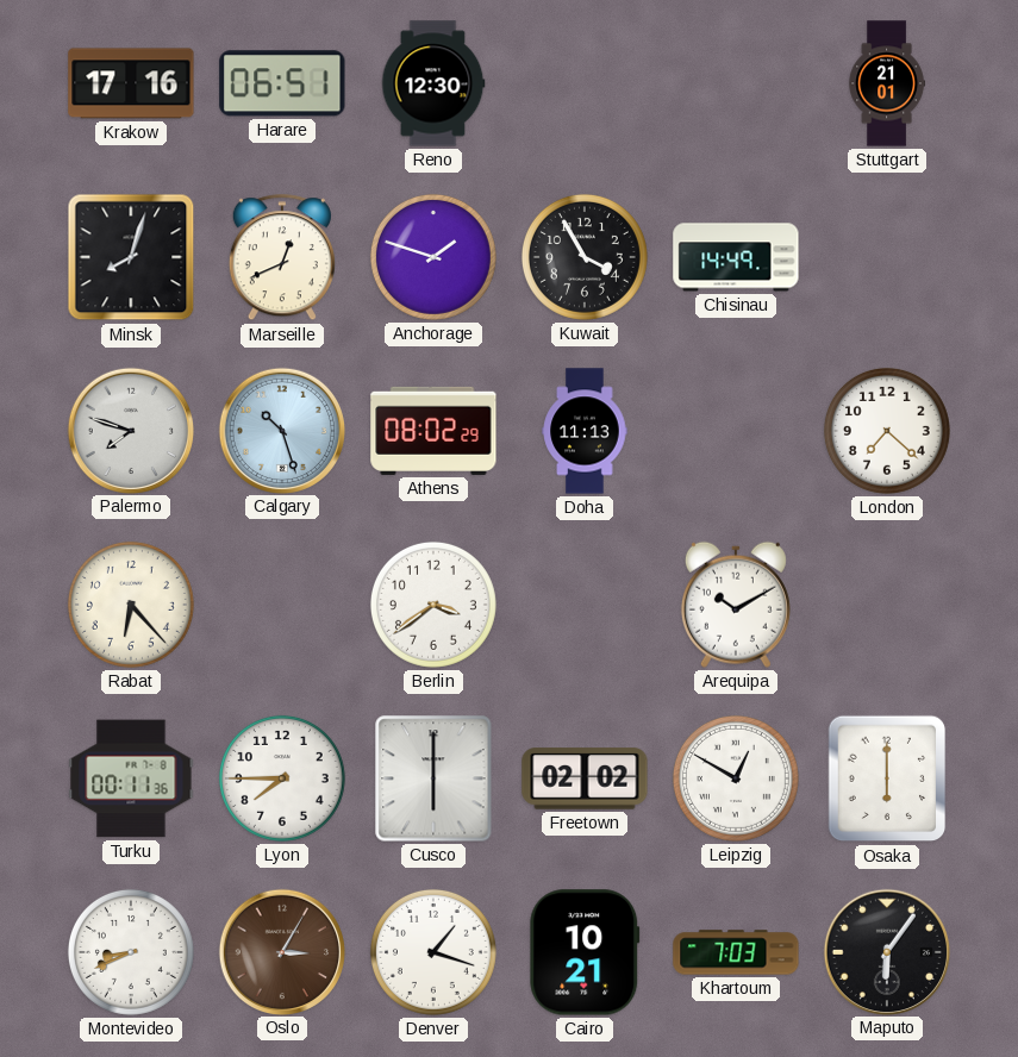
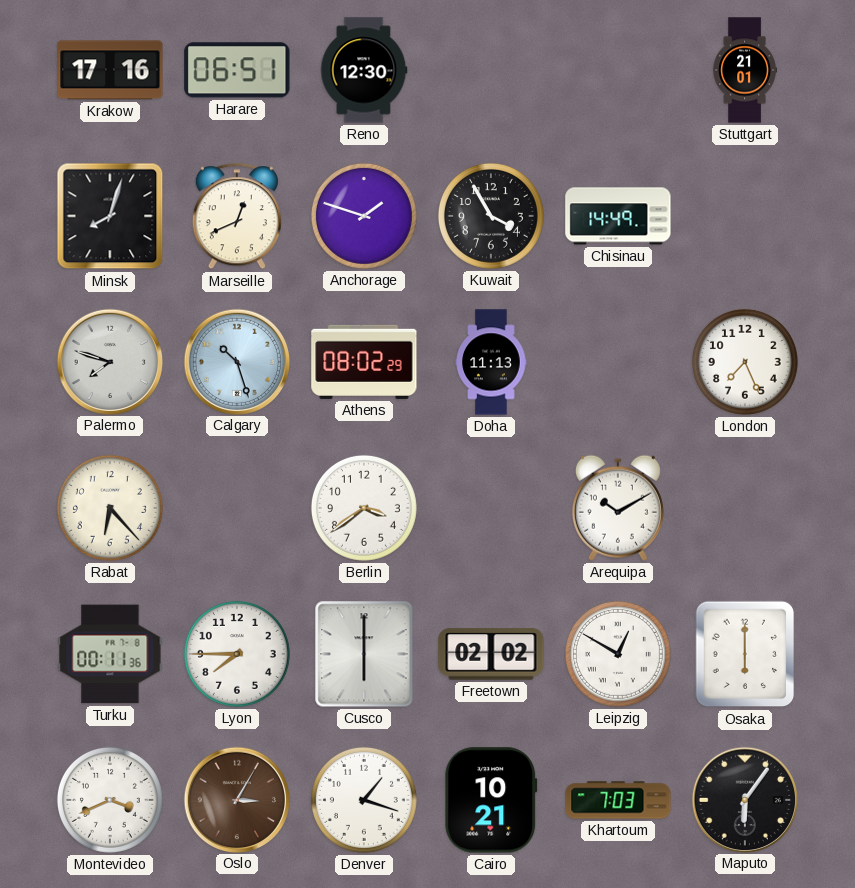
London: 7:22 -> 7:26
Montevideo: 8:41 -> 3:41
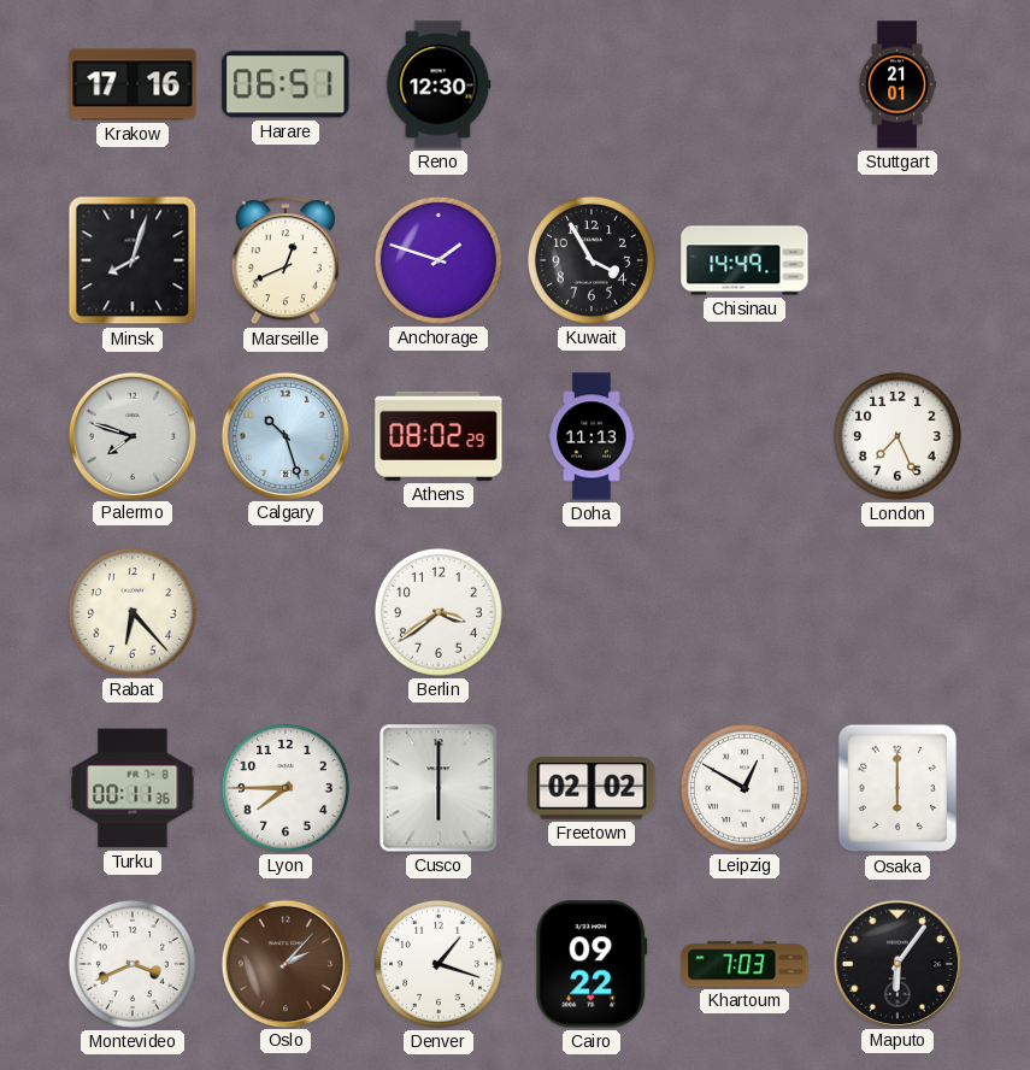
Arequipa: 10:10 -> none
Oslo: 3:05 -> 2:07
Cairo: 10:21 -> 09:22
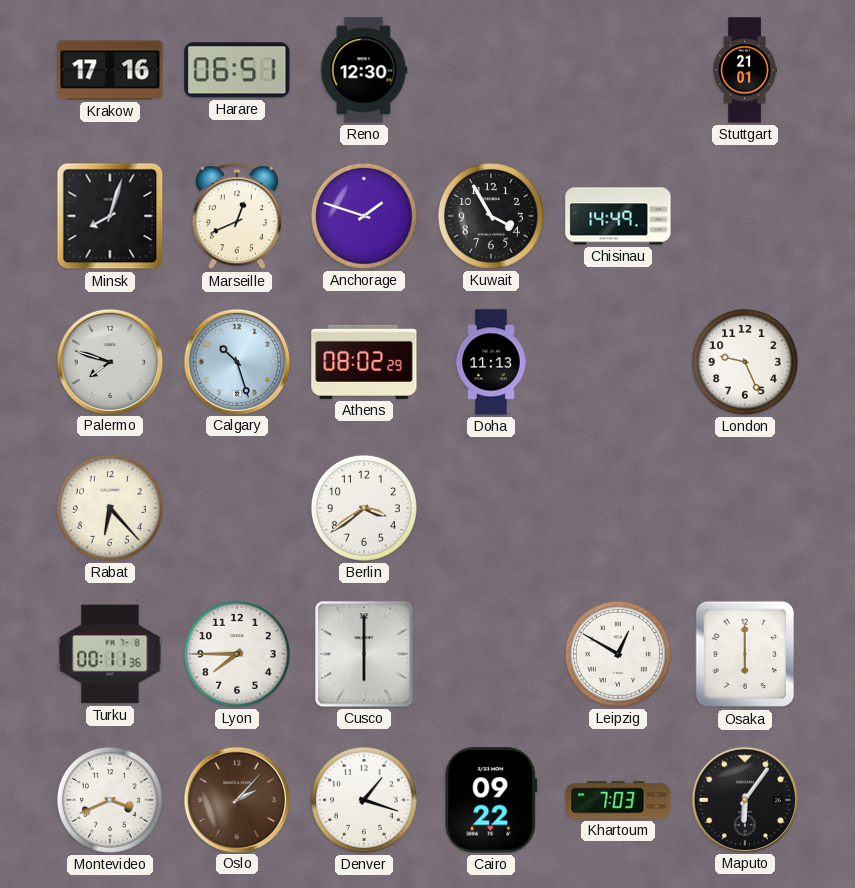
London: 7:26 -> 9:26
Freetown: 02:02 -> none
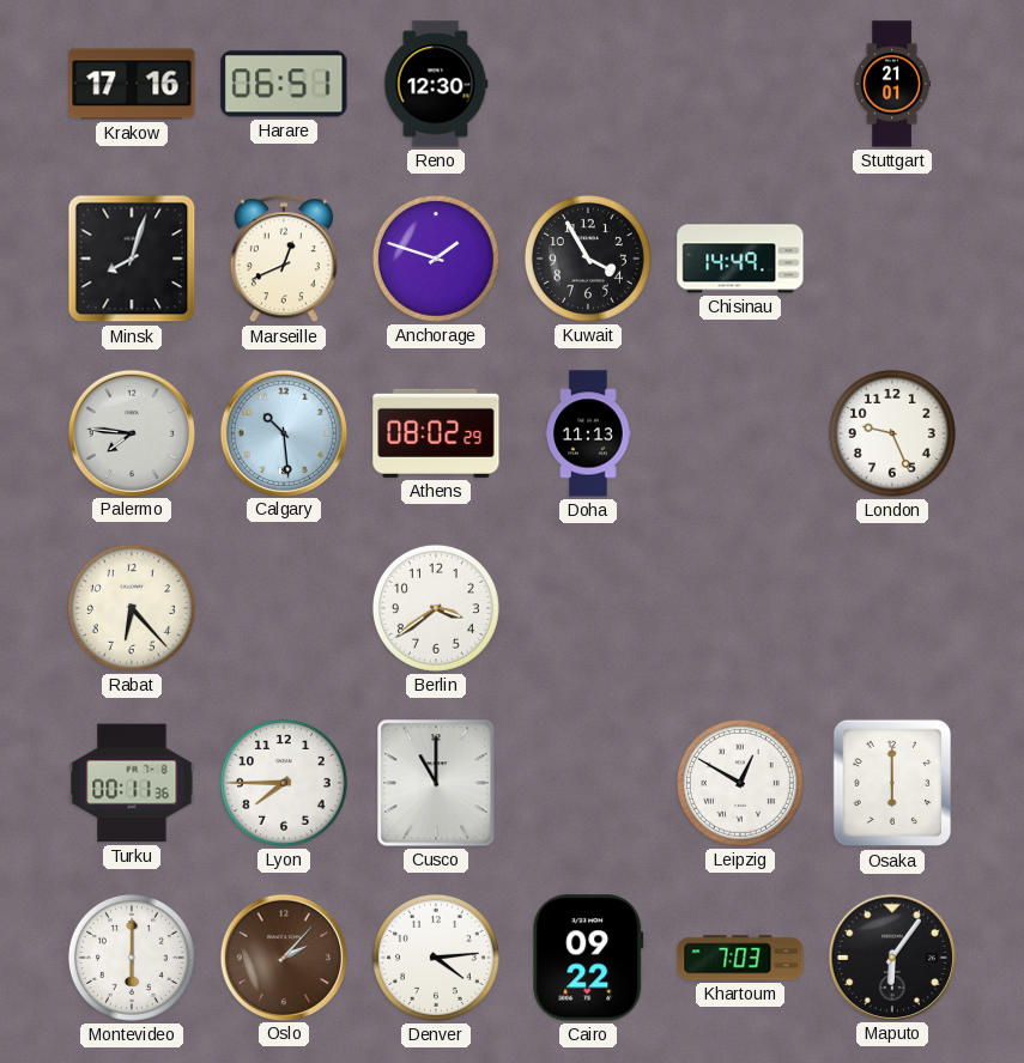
Palermo: 7:48 -> 7:46
Calgary: 10:27 -> 10:29
Cusco: 6:00 -> 11:00
Montevideo: 3:41 -> 6:00
Denver: 1:18 -> 4:14
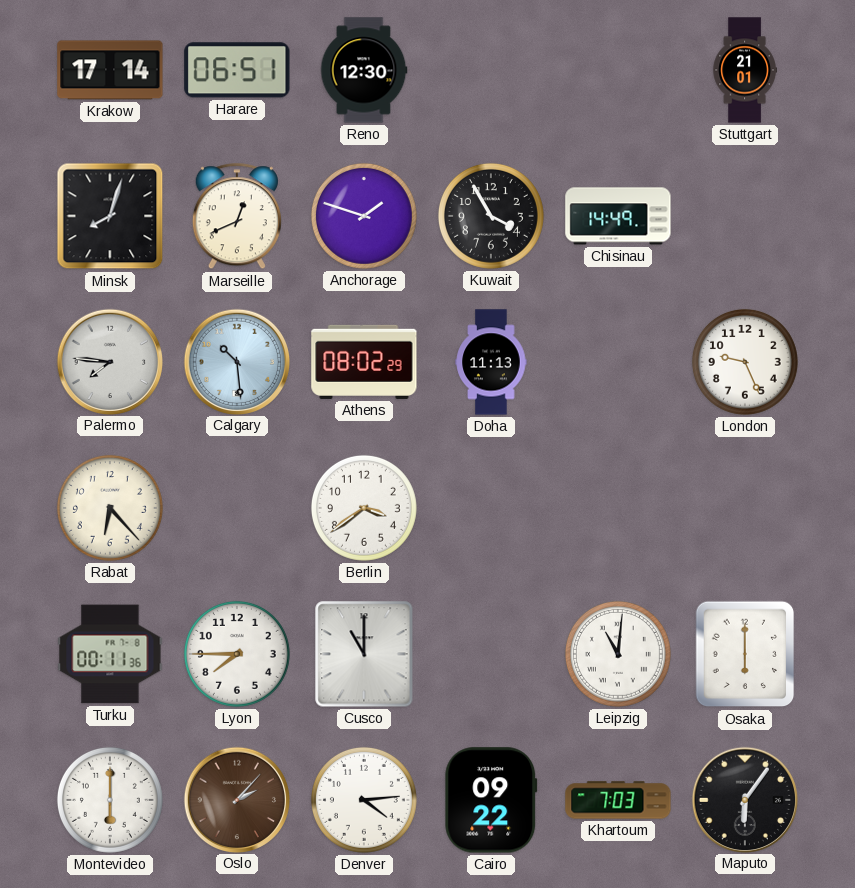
Krakow: 17:16 -> 17:14
Leipzig: 12:50 -> 11:01
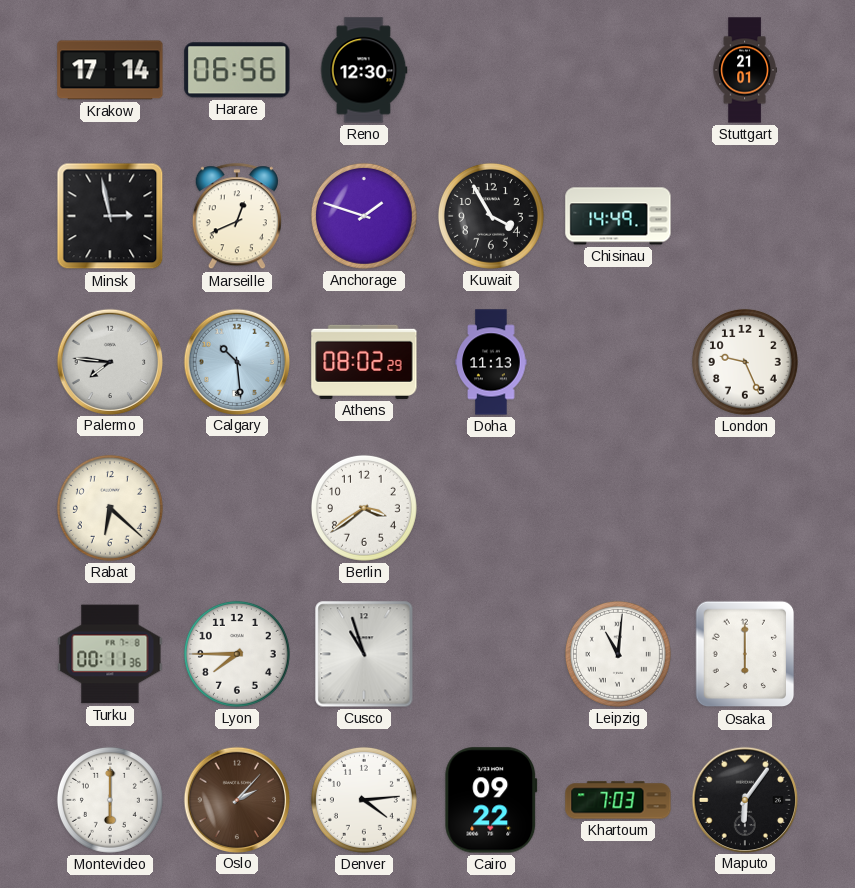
Harare: 06:51 -> 06:56
Minsk: 8:03 -> 2:58
Rabat: 6:23 -> 6:22
Cusco: 11:00 -> 10:57
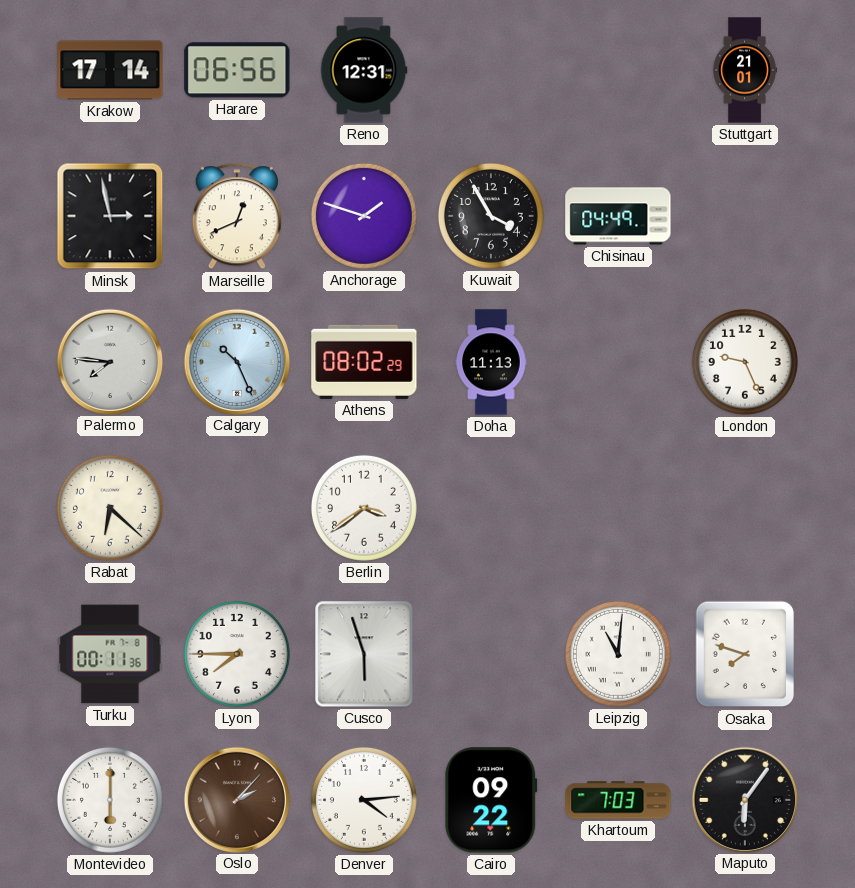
Reno: 12:30 -> 12:31
Chisinau: 14:49 -> 04:49
Calgary: 10:29 -> 10:26
Cusco: 10:57 -> 5:57
Osaka: 6:00 -> 7:48
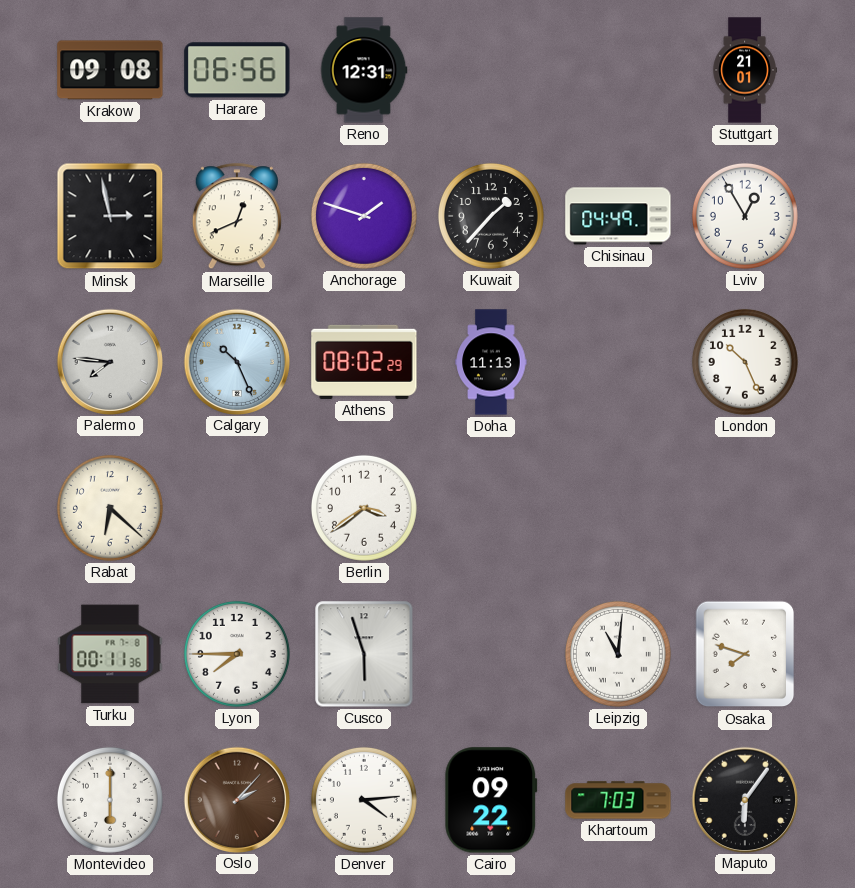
Krakow: 17:14 -> 09:08
Kuwait: 3:55 -> 1:37
Lviv: none -> 12:55
London: 9:26 -> 10:26
